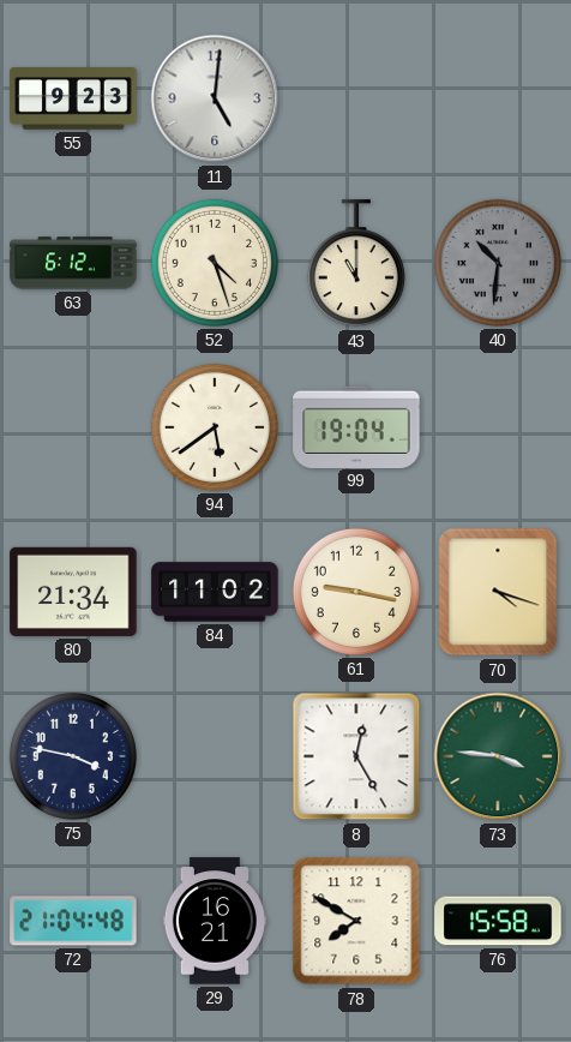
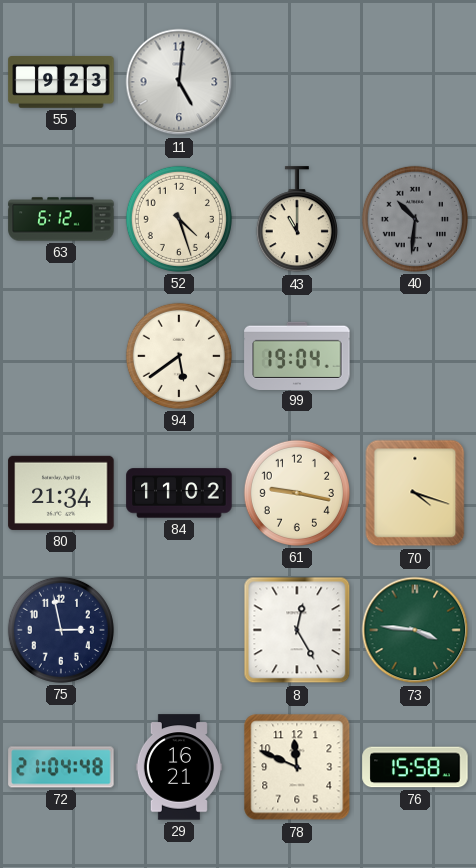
75: 3:47 -> 2:58
78: 7:50 -> 11:49
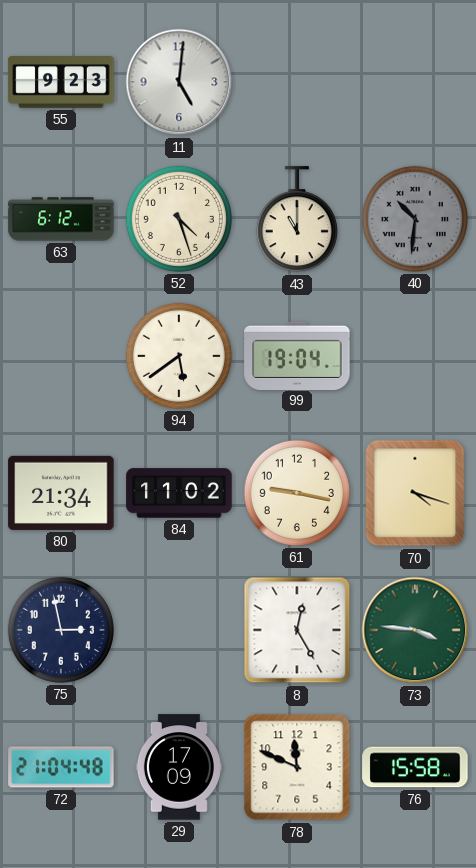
29: 16:21 -> 17:09
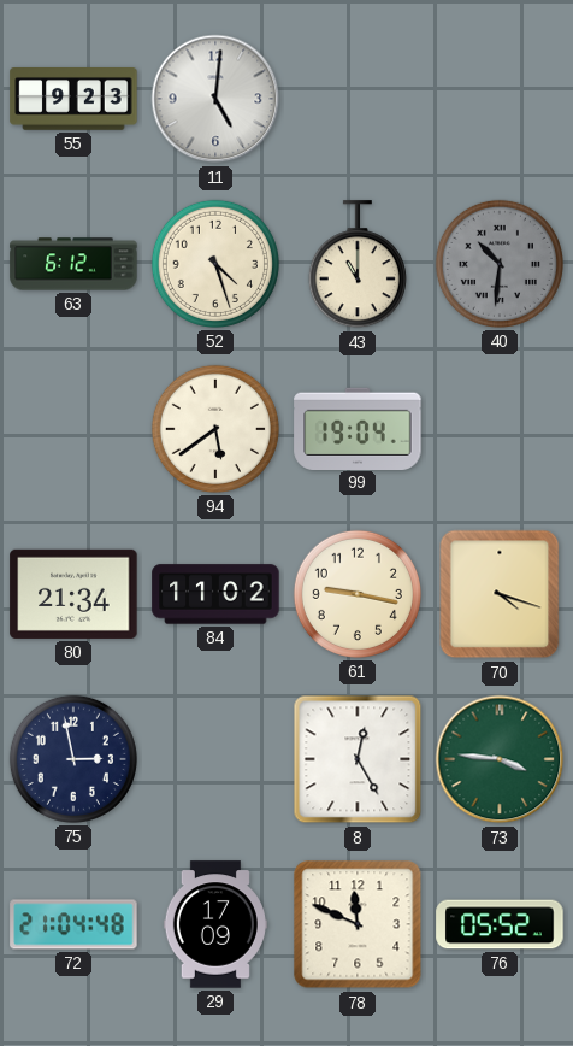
76: 15:58 -> 05:52
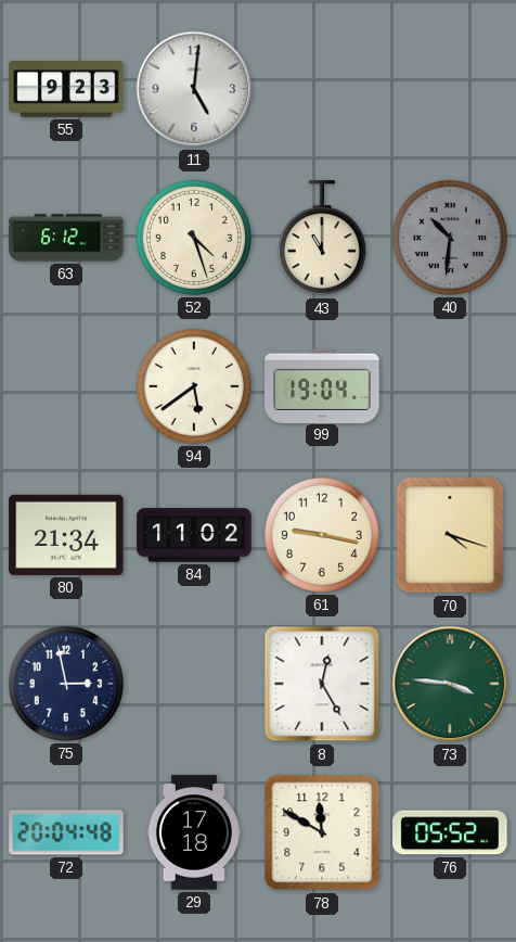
72: 21:04 -> 20:04
29: 17:09 -> 17:18
78: 11:49 -> 11:50
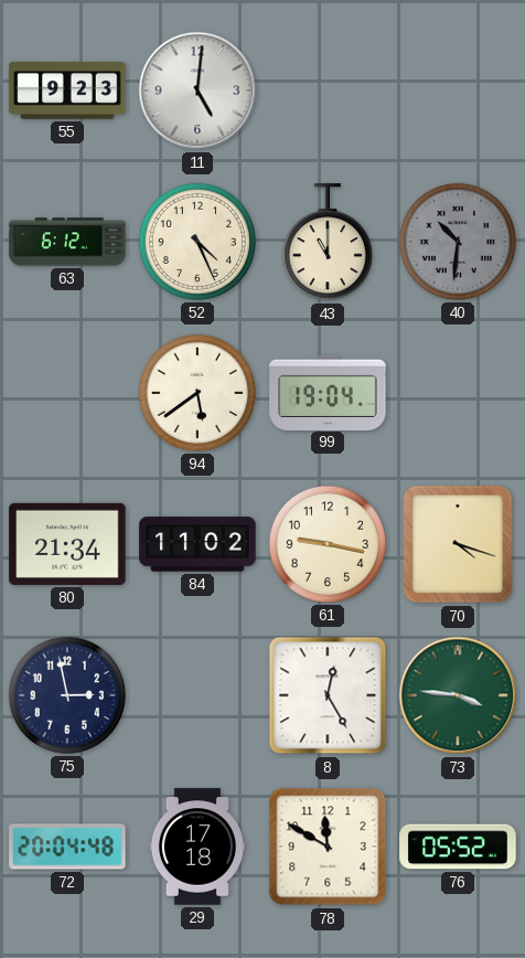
52: 4:27 -> 4:26
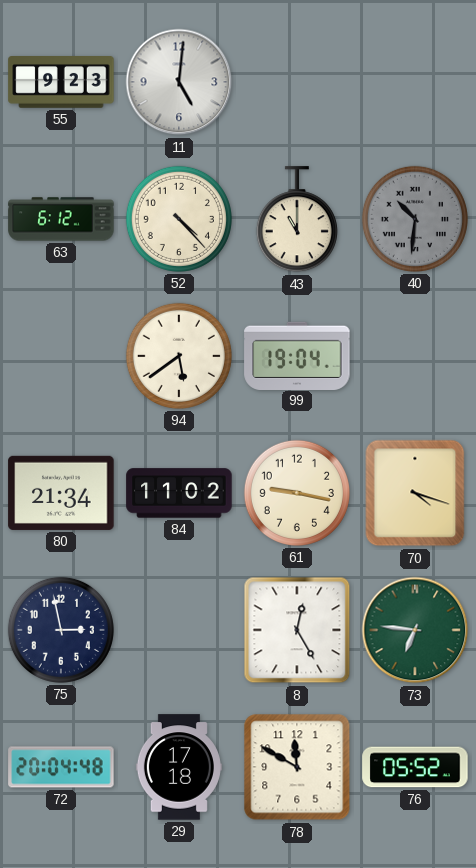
52: 4:26 -> 4:23
73: 3:46 -> 6:46
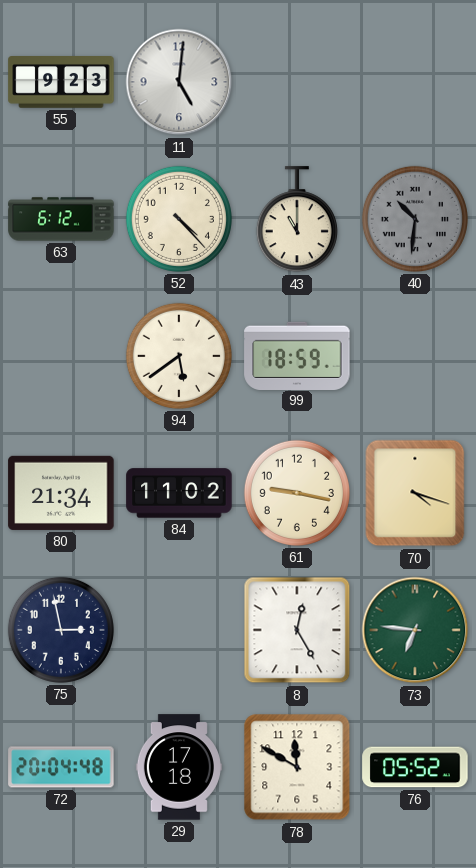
99: 19:04 -> 18:59
